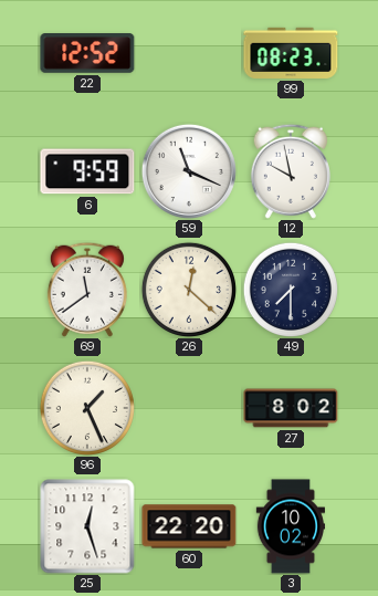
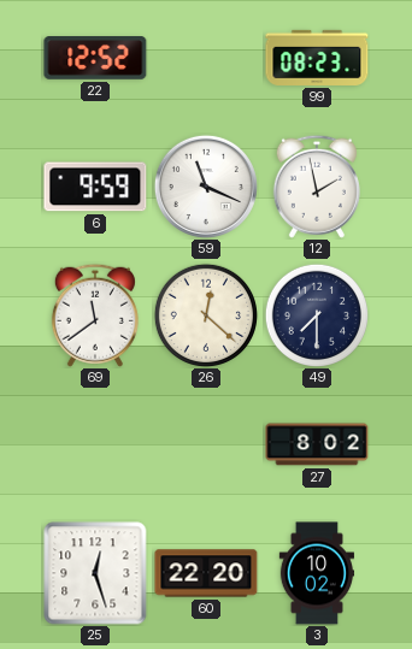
12: 9:58 -> 1:58
96: 1:26 -> none
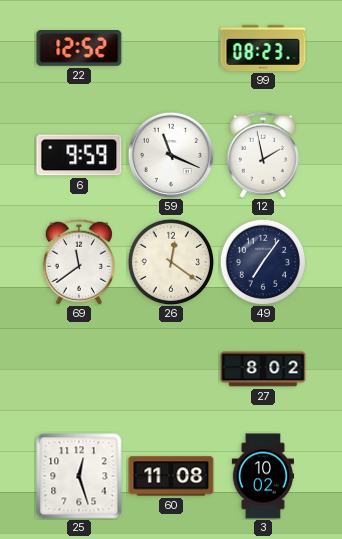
26: 12:22 -> 12:21
49: 7:30 -> 7:06
60: 22:20 -> 11:08
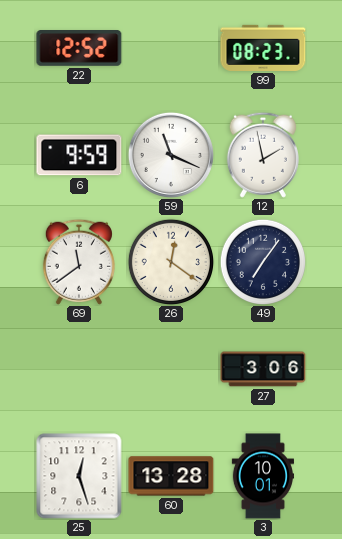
27: 8:02 -> 3:06
60: 11:08 -> 13:28
3: 10:02 -> 10:01
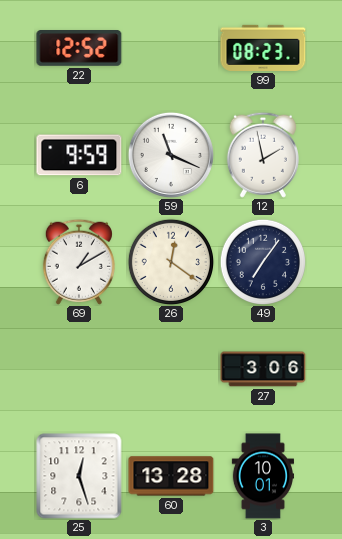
69: 11:39 -> 1:10
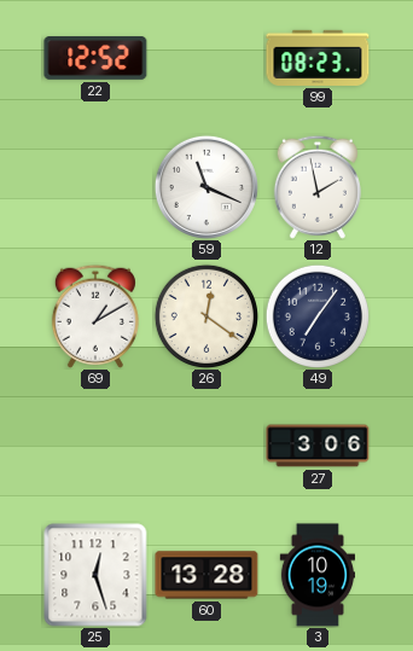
6: 9:59 -> none
3: 10:01 -> 10:19
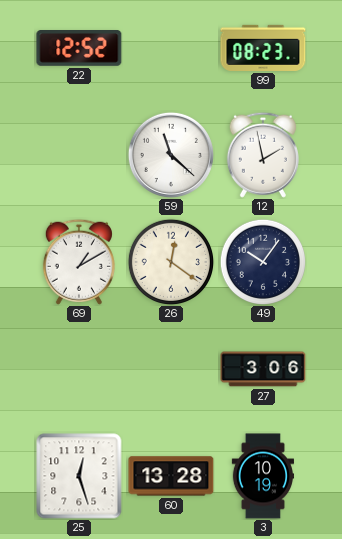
59: 11:19 -> 11:22
49: 7:06 -> 10:06
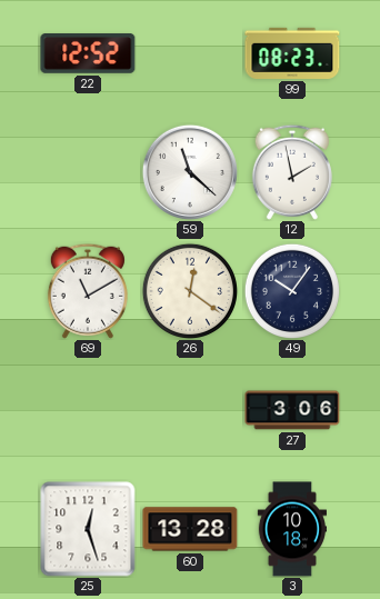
69: 1:10 -> 11:10
3: 10:19 -> 10:18
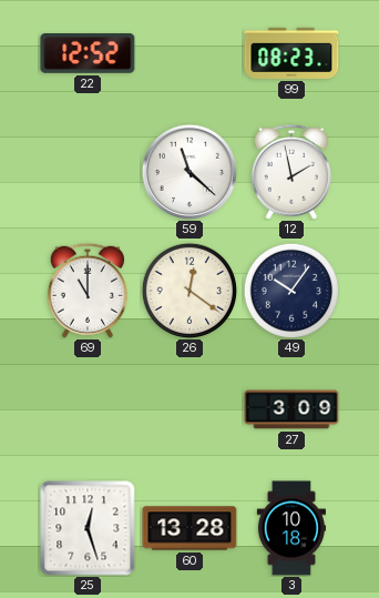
69: 11:10 -> 11:00
27: 3:06 -> 3:09
